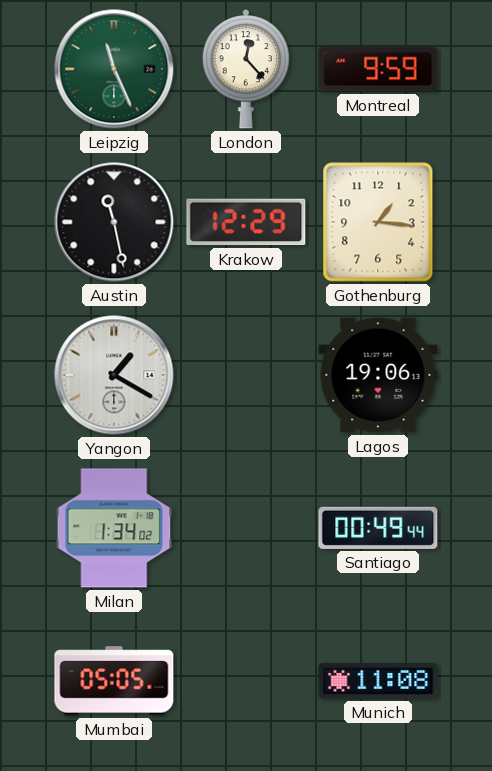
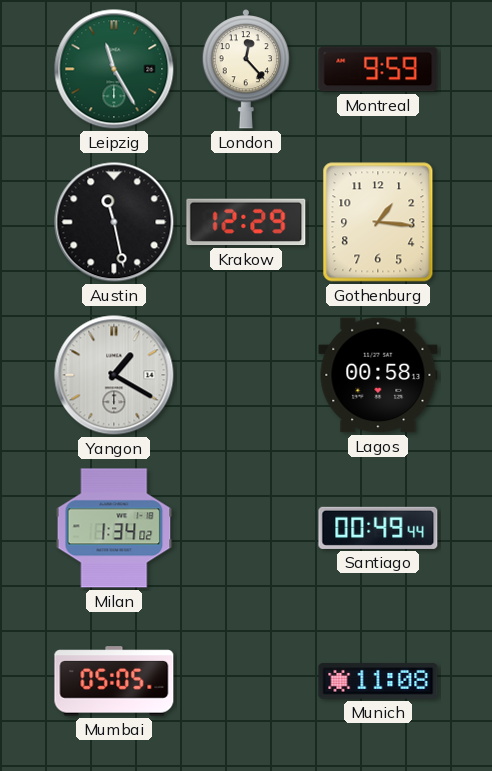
Leipzig: 11:26 -> 11:25
Lagos: 19:06 -> 00:58
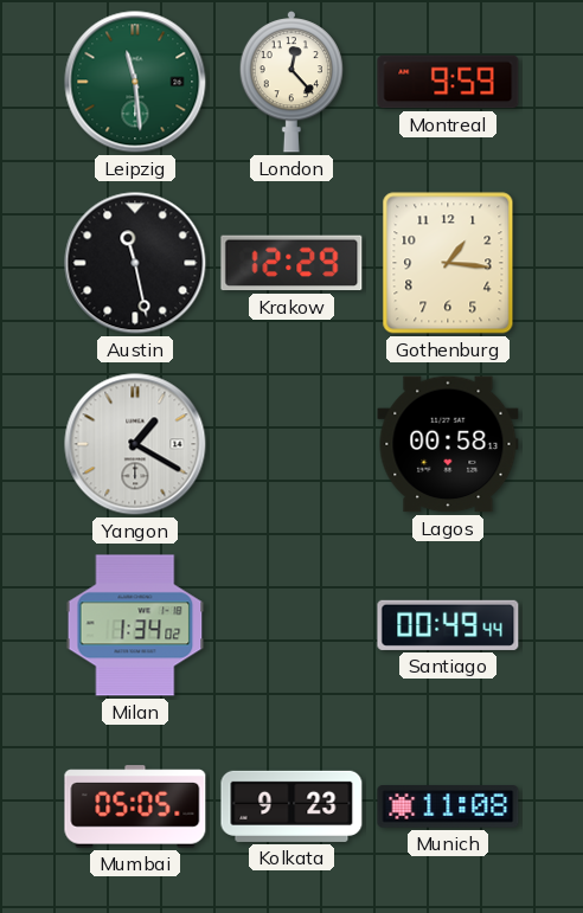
Leipzig: 11:25 -> 11:29
Kolkata: none -> 9:23
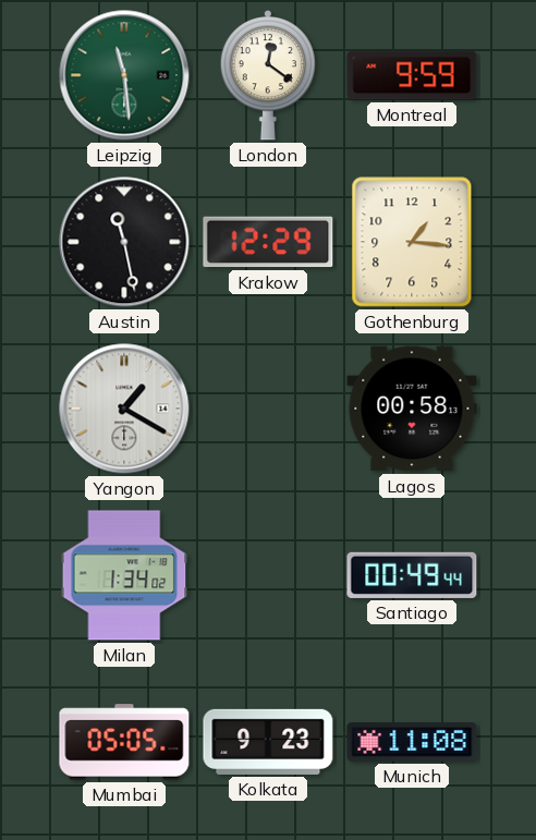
London: 12:23 -> 12:21
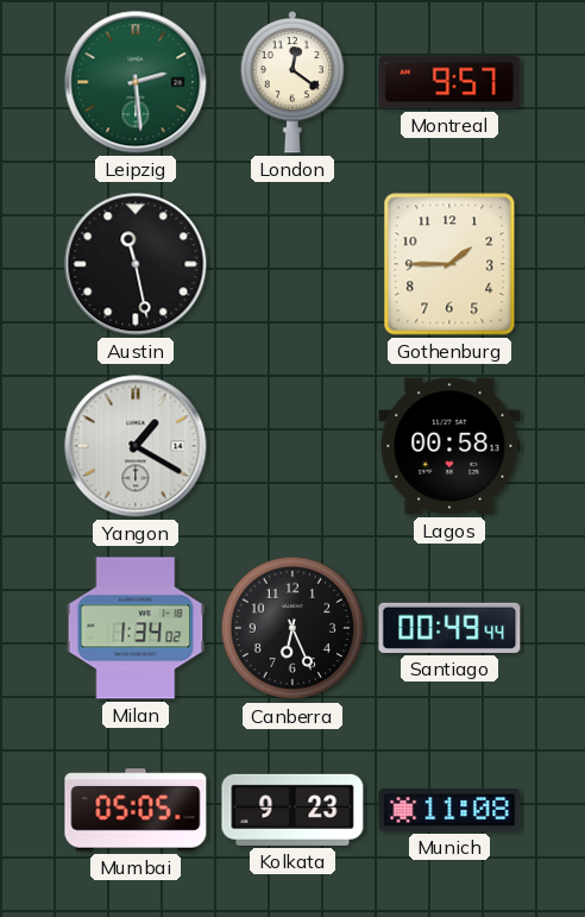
Leipzig: 11:29 -> 2:29
Montreal: 9:59 -> 9:57
Krakow: 12:29 -> none
Gothenburg: 1:16 -> 1:45
Canberra: none -> 6:26
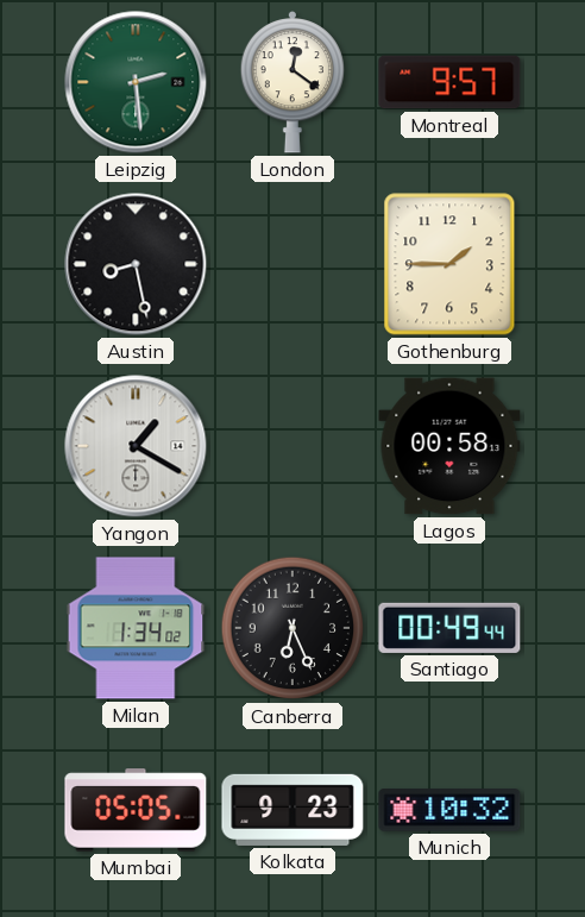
Austin: 11:28 -> 8:28
Munich: 11:08 -> 10:32
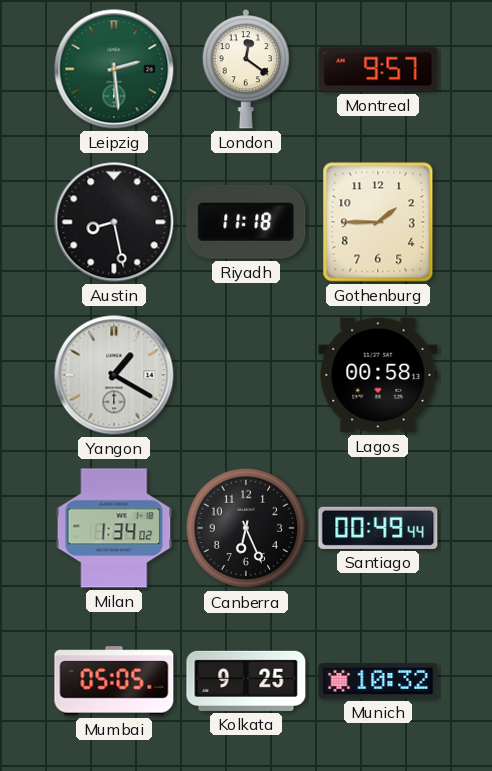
Riyadh: none -> 11:18
Kolkata: 9:23 -> 9:25
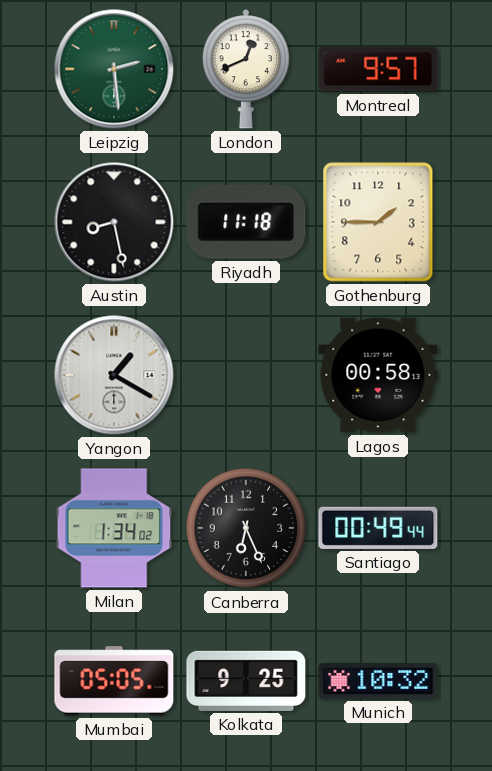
London: 12:21 -> 12:41
